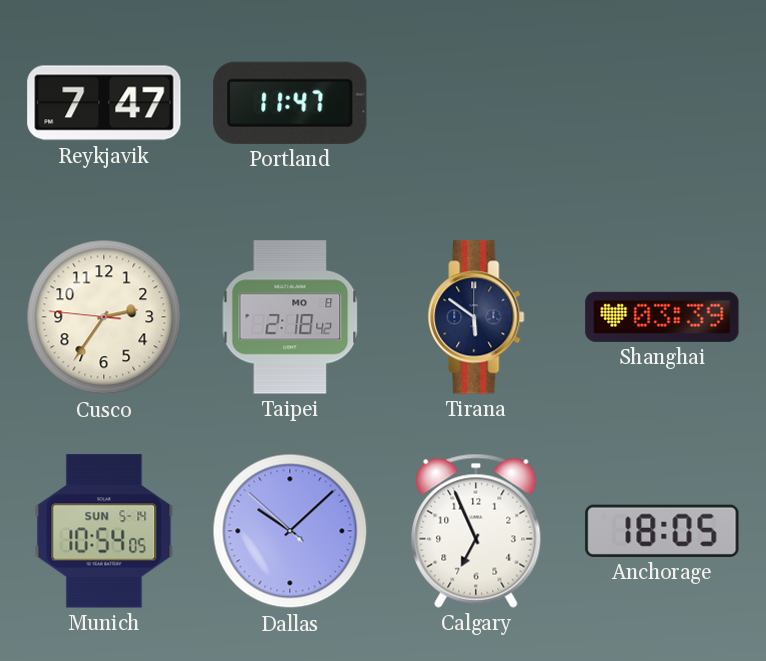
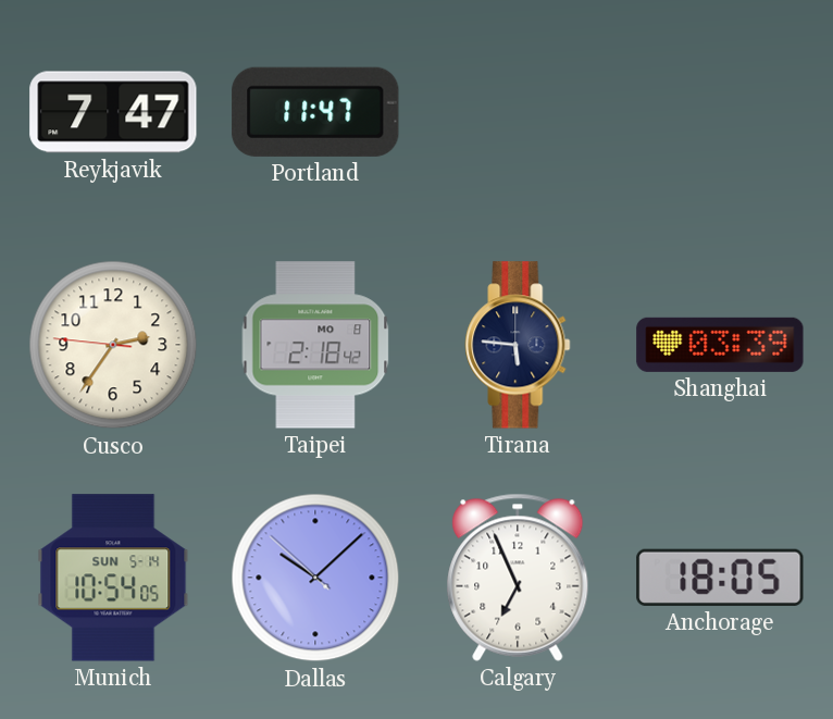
Tirana: 5:51 -> 5:46
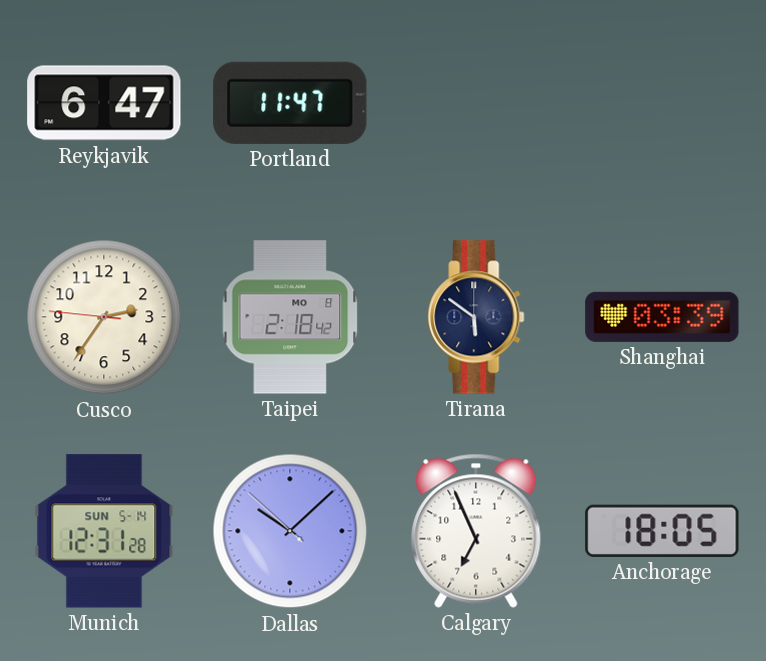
Reykjavik: 7:47 -> 6:47
Tirana: 5:46 -> 5:51
Munich: 10:54 -> 12:31
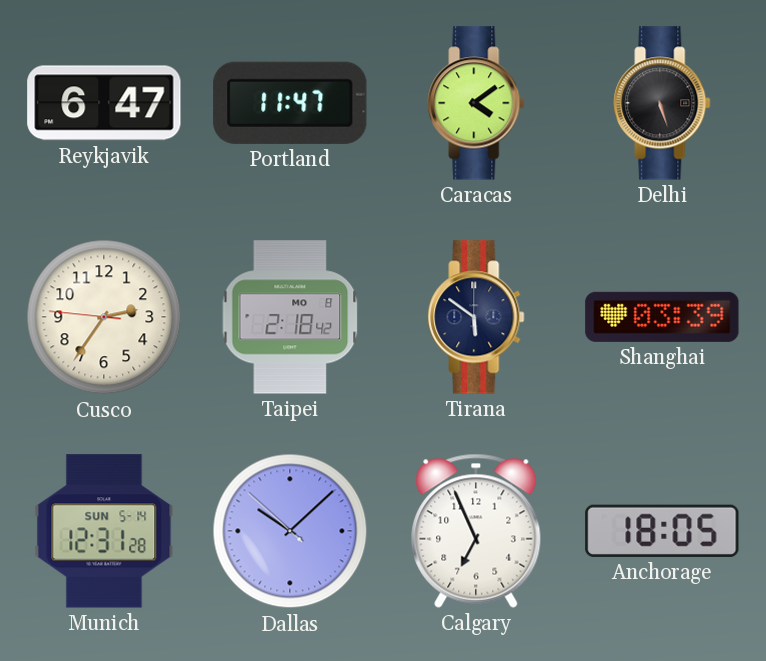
Caracas: none -> 4:09
Delhi: none -> 5:27
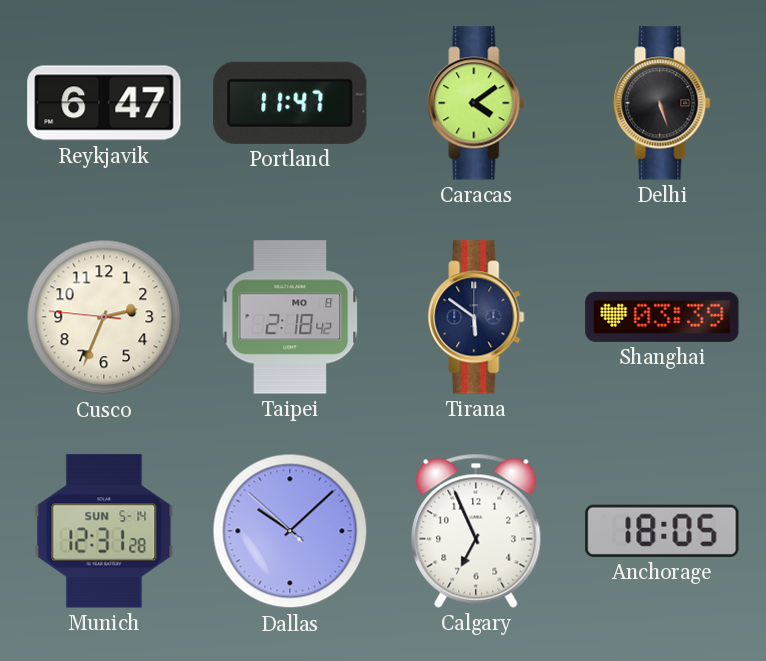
Cusco: 2:35 -> 2:33
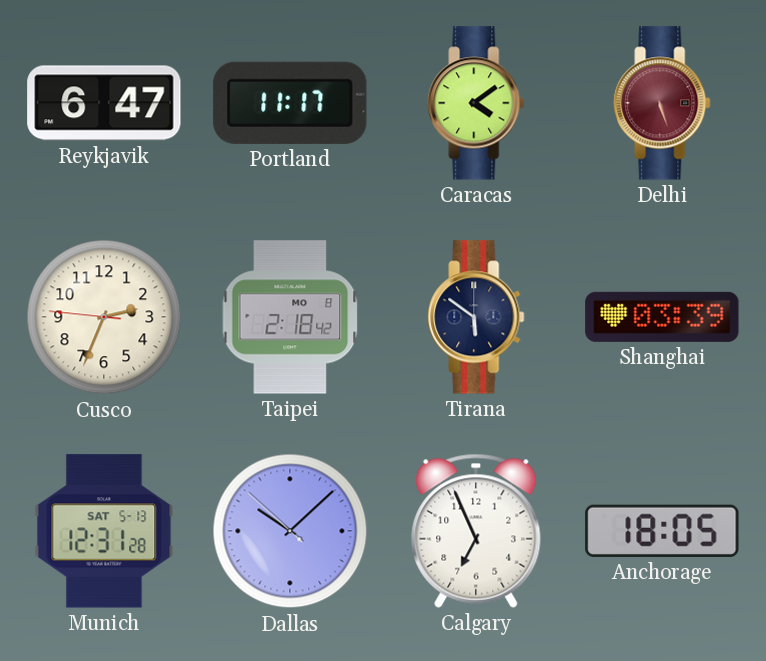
Portland: 11:47 -> 11:17
Delhi dial: black -> burgundy
Munich date: SUN 5-14 -> SAT 5-13
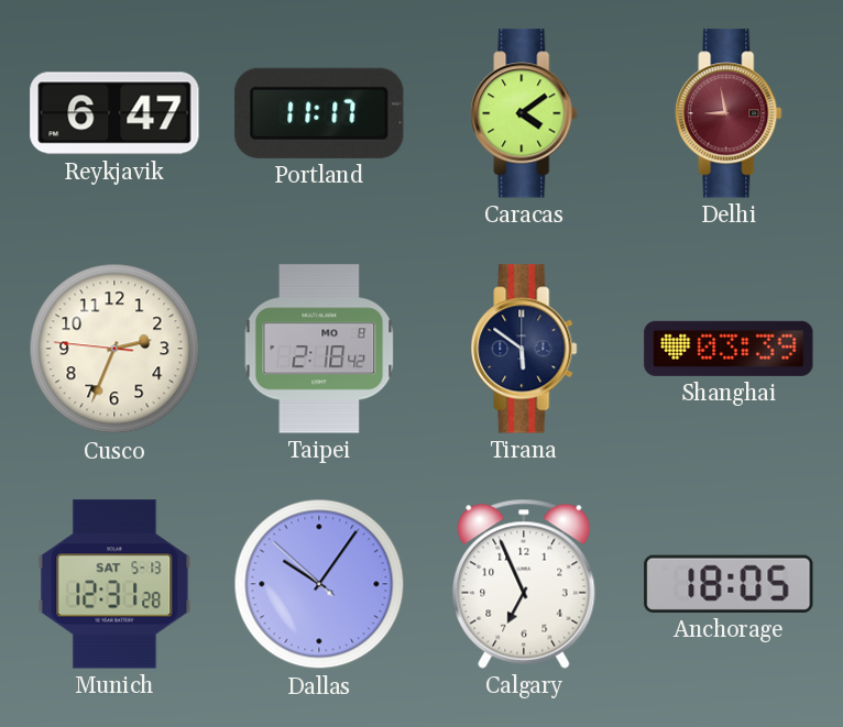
Delhi: 5:27 -> 8:58
Dallas: 10:07 -> 10:05
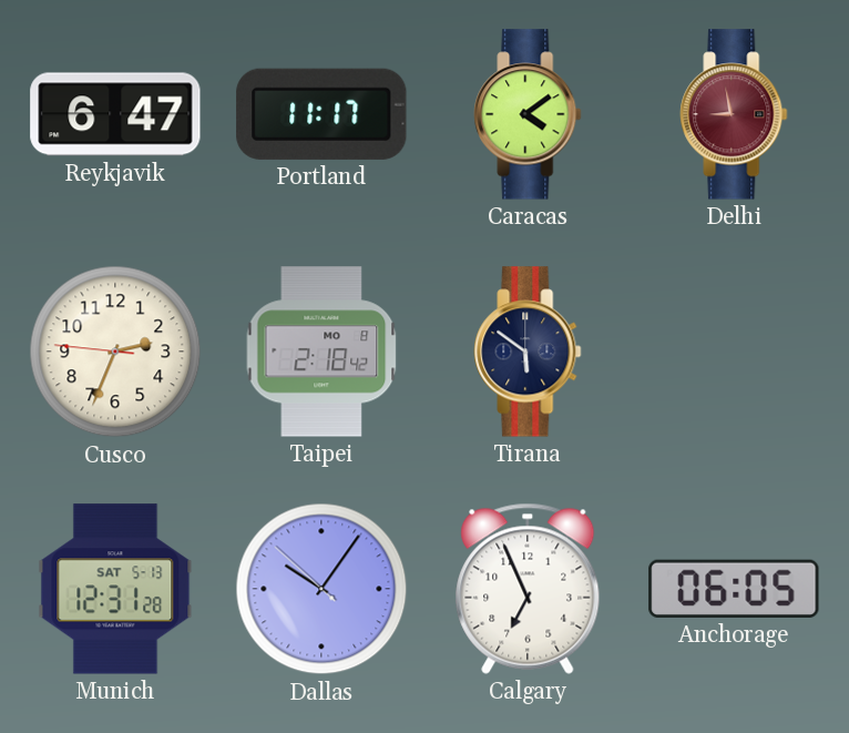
Shanghai: 03:39 -> none
Anchorage: 18:05 -> 06:05
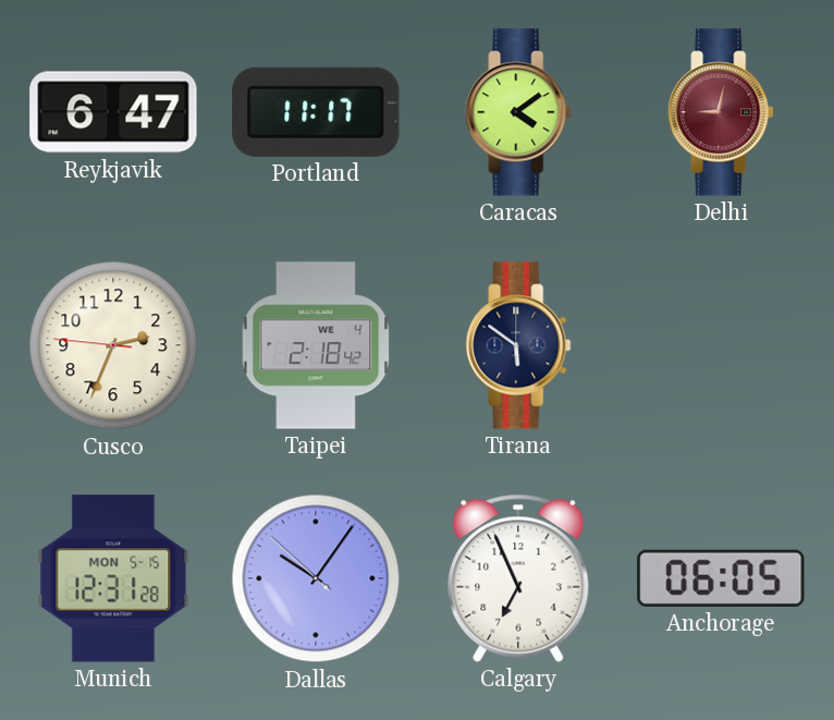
Delhi: 8:58 -> 9:02
Taipei date: MO 8 -> WE 4
Munich date: SAT 5-13 -> MON 5-15
